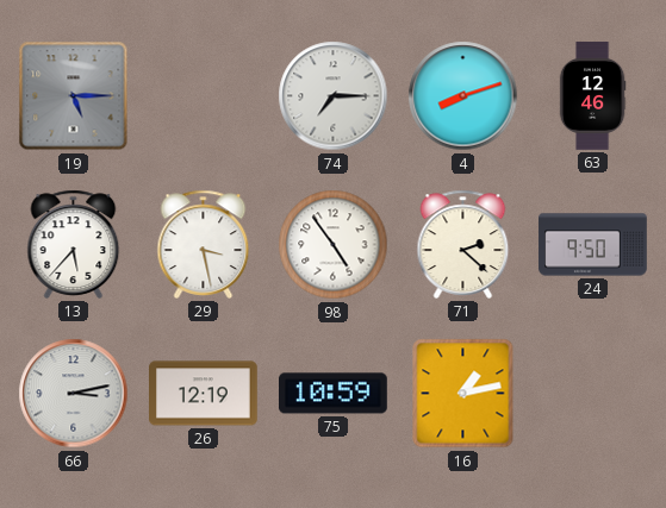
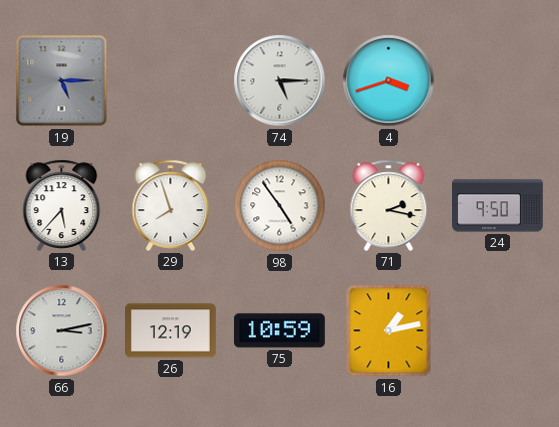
74: 7:15 -> 5:15
4: 8:12 -> 3:42
63: 12:46 -> none
29: 3:28 -> 7:57
71: 2:22 -> 2:17
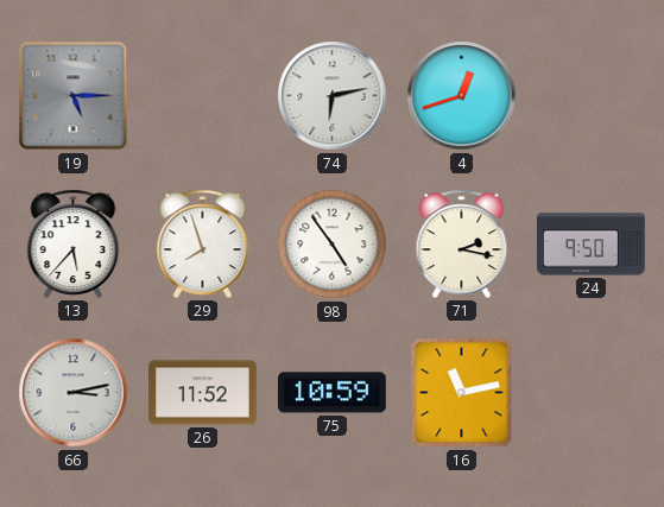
74: 5:15 -> 6:13
4: 3:42 -> 12:42
26: 12:19 -> 11:52
16: 1:13 -> 11:13
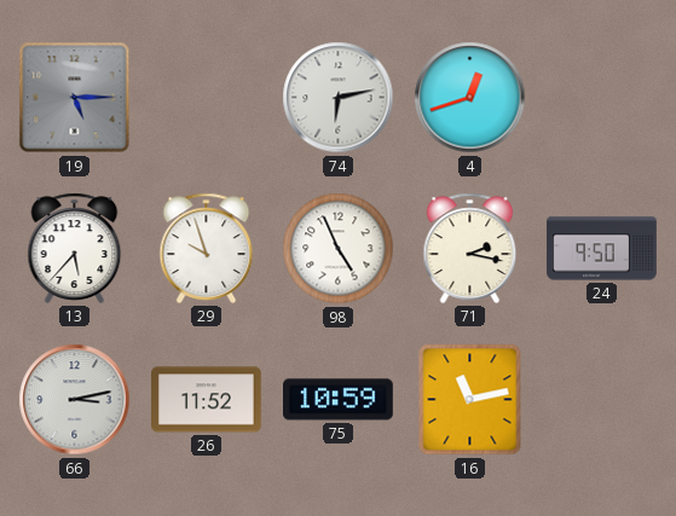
29: 7:57 -> 9:57
98: 4:54 -> 4:56
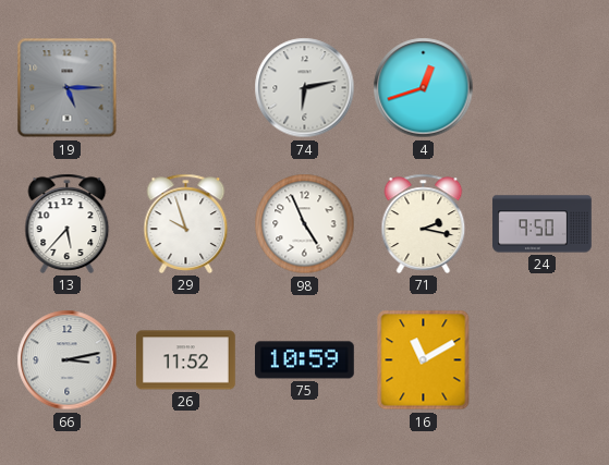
16: 11:13 -> 11:10
